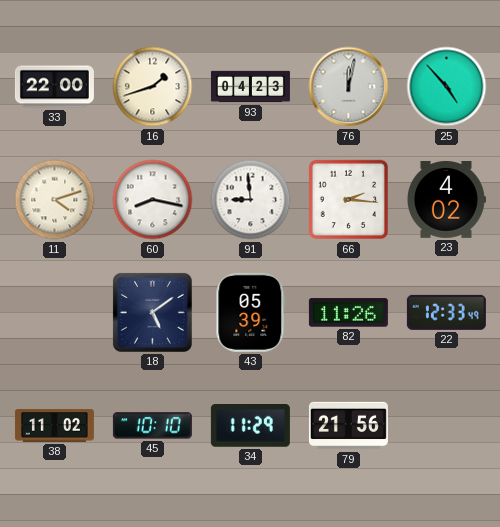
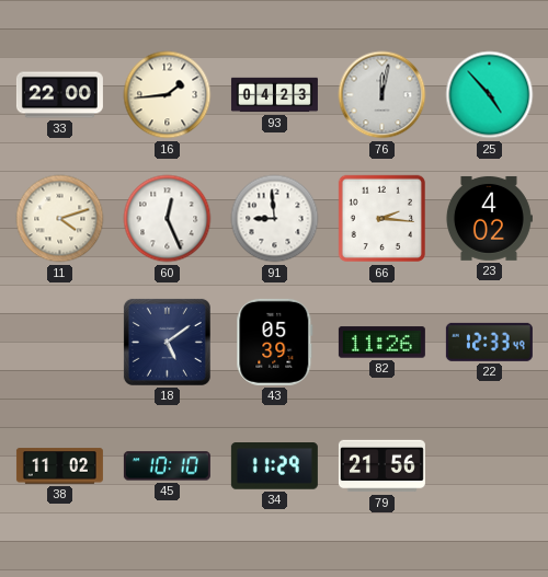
16: 1:42 -> 1:44
60: 8:17 -> 12:26
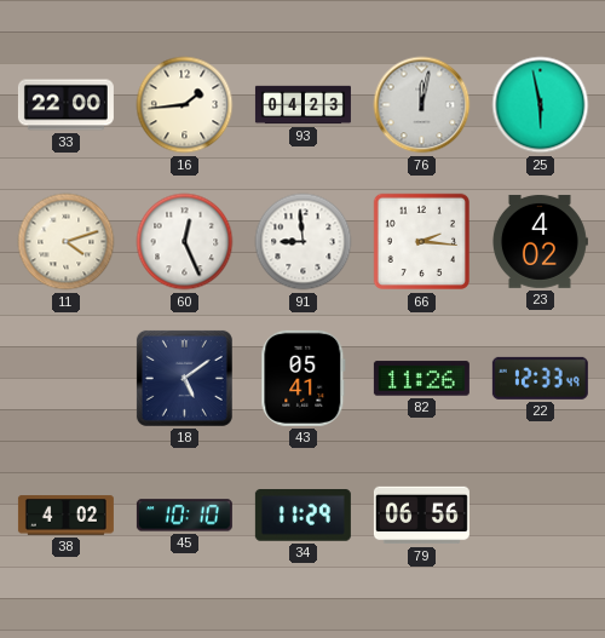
25: 4:53 -> 5:58
43: 05:39 -> 05:41
38: 11:02 -> 4:02
79: 21:56 -> 06:56
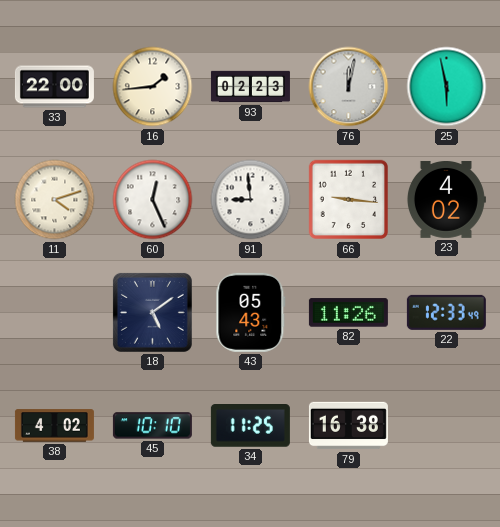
93: 04:23 -> 02:23
66: 2:16 -> 9:16
43: 05:41 -> 05:43
34: 11:29 -> 11:25
79: 06:56 -> 16:38
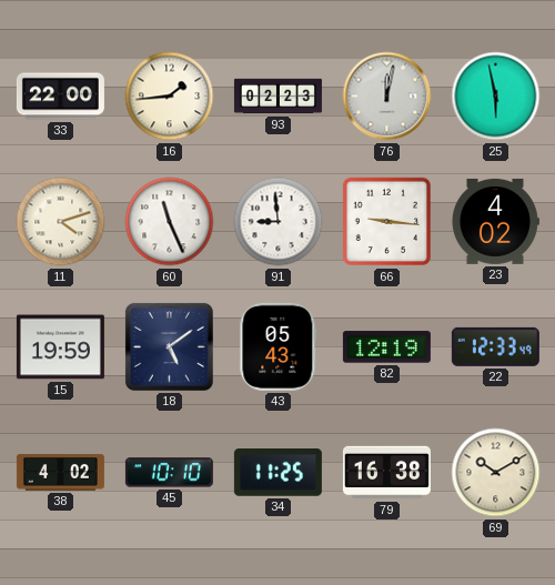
60: 12:26 -> 11:26
15: none -> 19:59
82: 11:26 -> 12:19
69: none -> 10:10
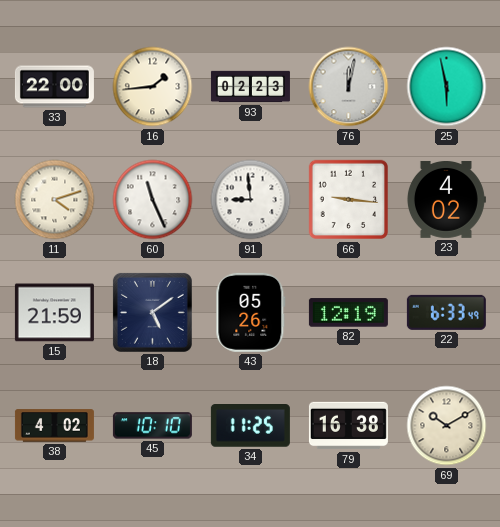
15: 19:59 -> 21:59
43: 05:43 -> 05:26
22: 12:33 -> 6:33
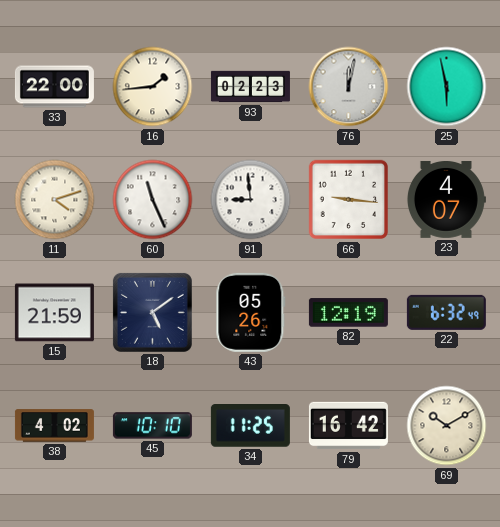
23: 4:02 -> 4:07
22: 6:33 -> 6:32
79: 16:38 -> 16:42
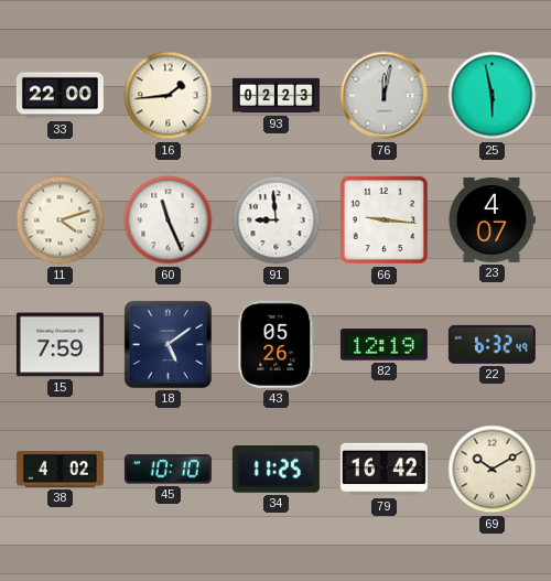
15: 21:59 -> 7:59
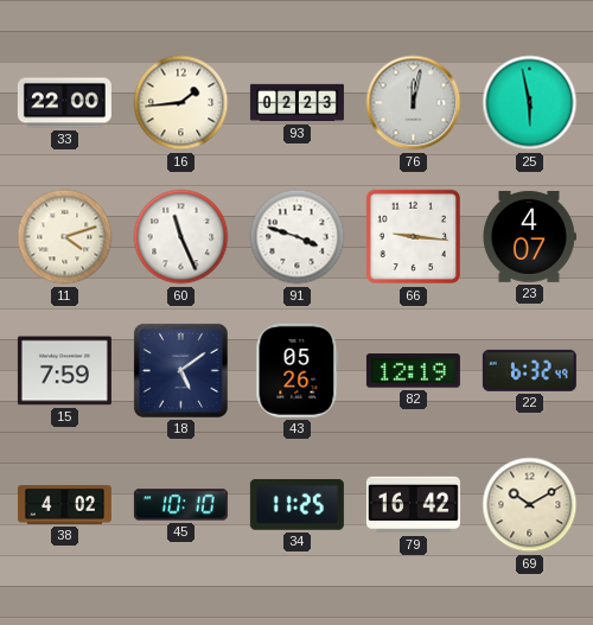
91: 8:59 -> 3:48
